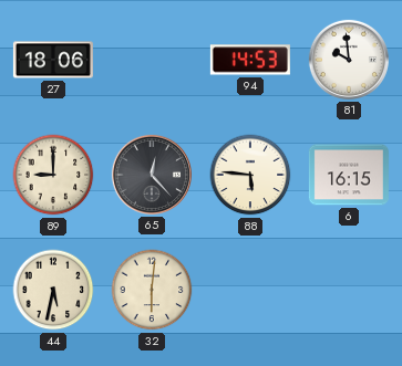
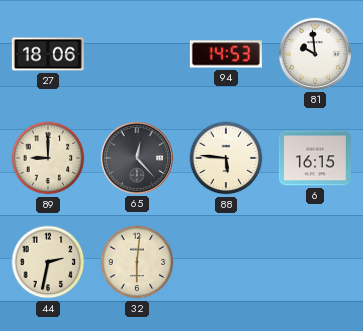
44: 5:32 -> 2:32
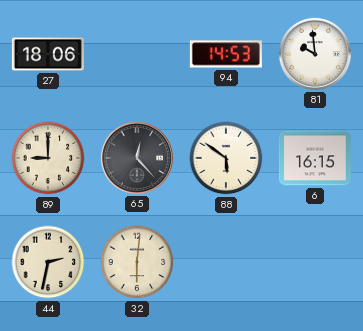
88: 5:46 -> 5:51
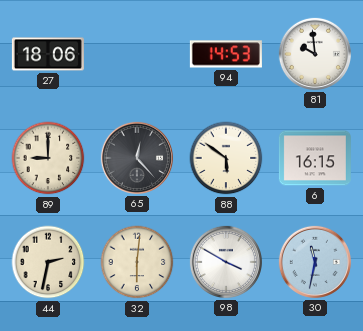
98: none -> 3:50
30: none -> 11:32
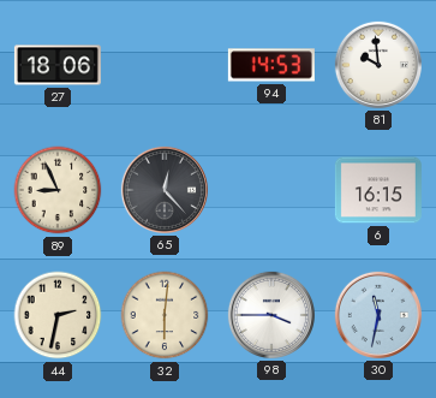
89: 9:00 -> 8:56
88: 5:51 -> none
98: 3:50 -> 3:45
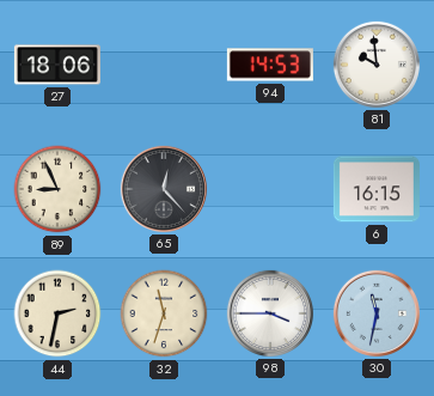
32: 6:01 -> 11:33
